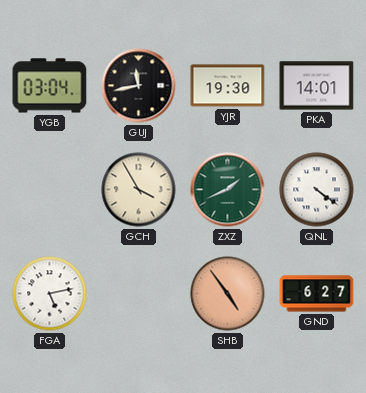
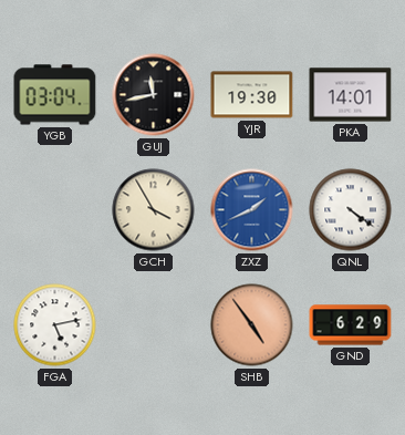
ZXZ dial: green -> blue
GND: 6:27 -> 6:29
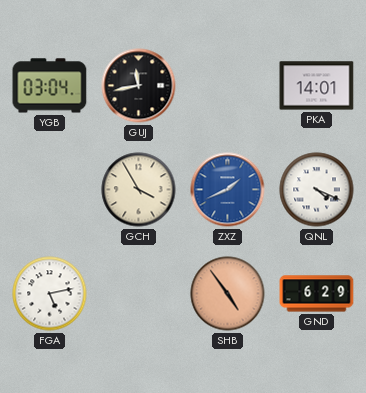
YJR: 19:30 -> none
QNL: 4:21 -> 4:19
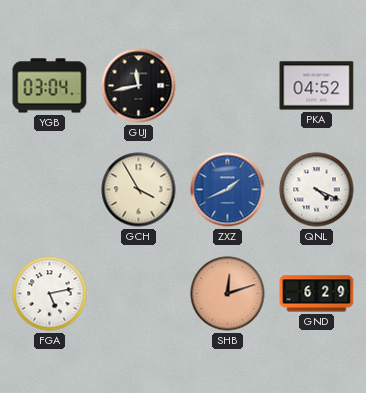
PKA: 14:01 -> 04:52
SHB: 4:54 -> 12:12
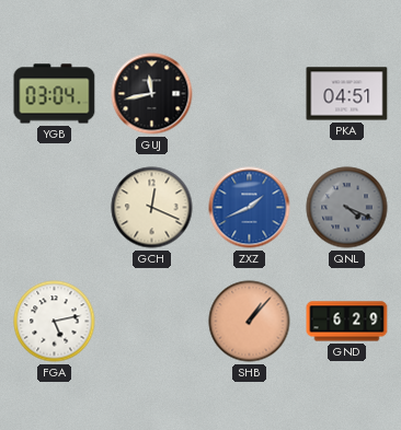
PKA: 04:52 -> 04:51
GCH: 3:55 -> 12:19
QNL dial: white -> grey
SHB: 12:12 -> 1:07
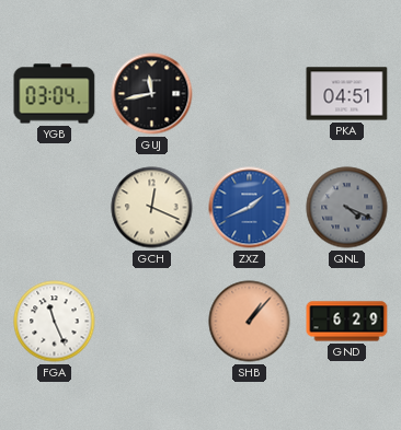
FGA: 5:13 -> 11:26
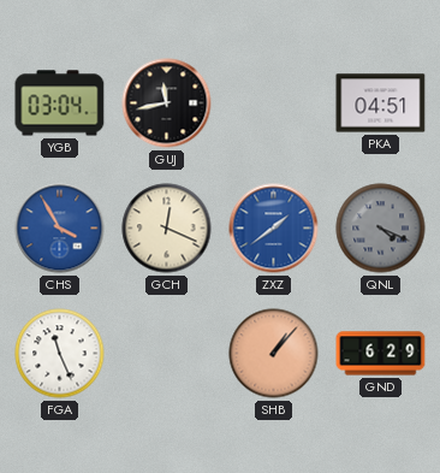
CHS: none -> 3:55
ZXZ: 1:41 -> 1:39
